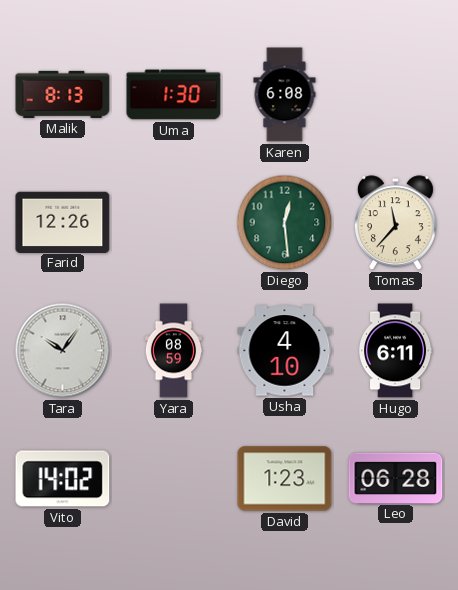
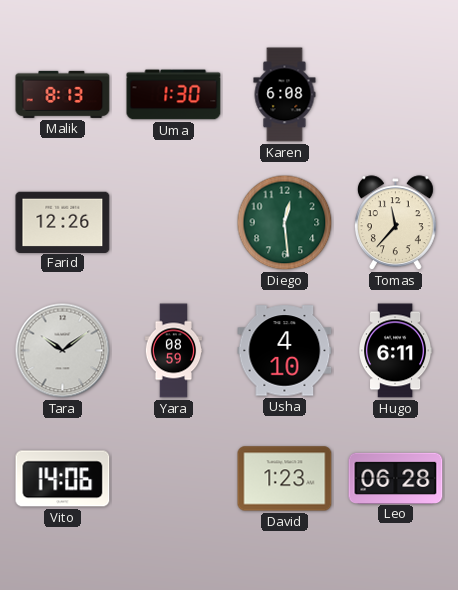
Tara: 10:06 -> 10:09
Vito: 14:02 -> 14:06
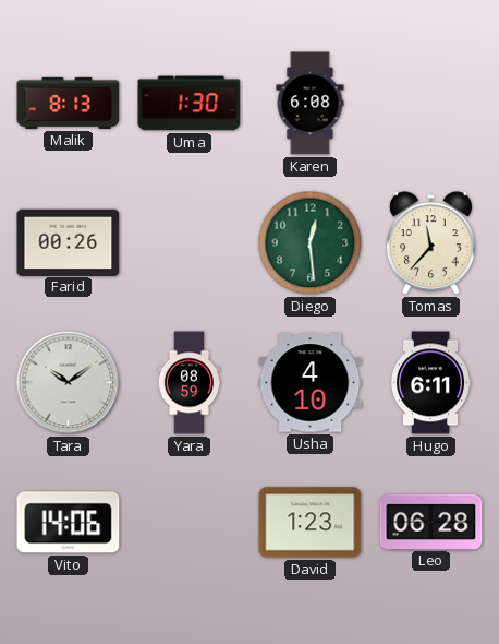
Farid: 12:26 -> 00:26
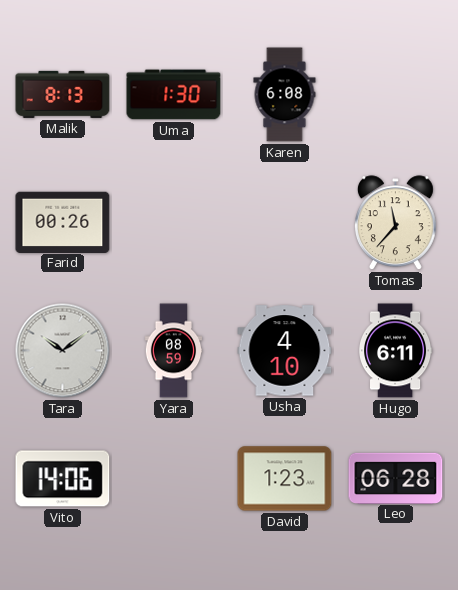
Diego: 12:29 -> none
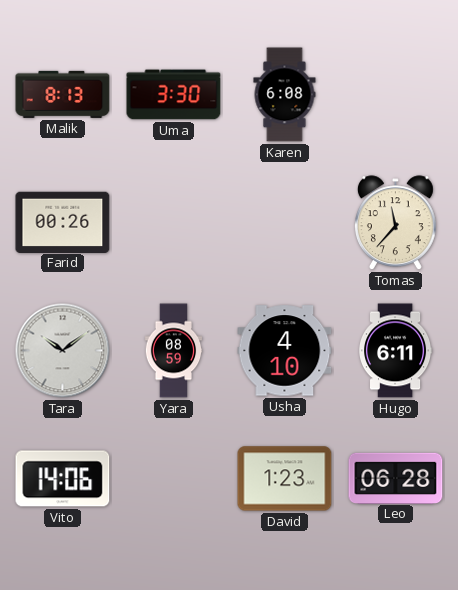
Uma: 1:30 -> 3:30
